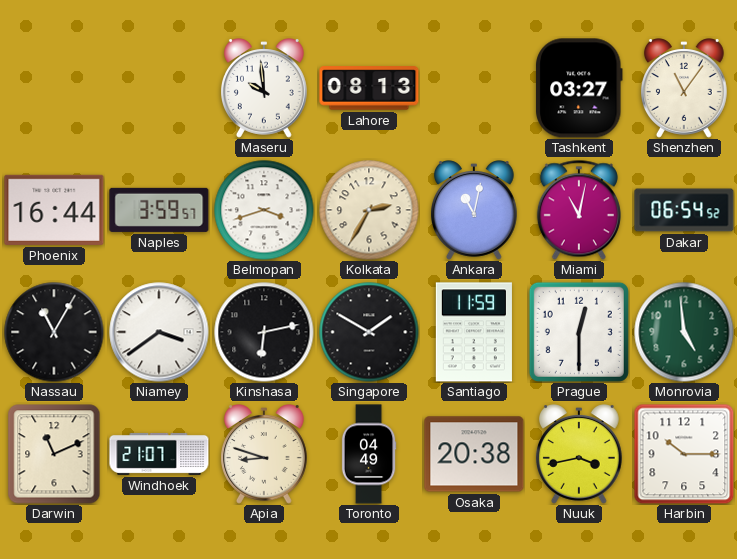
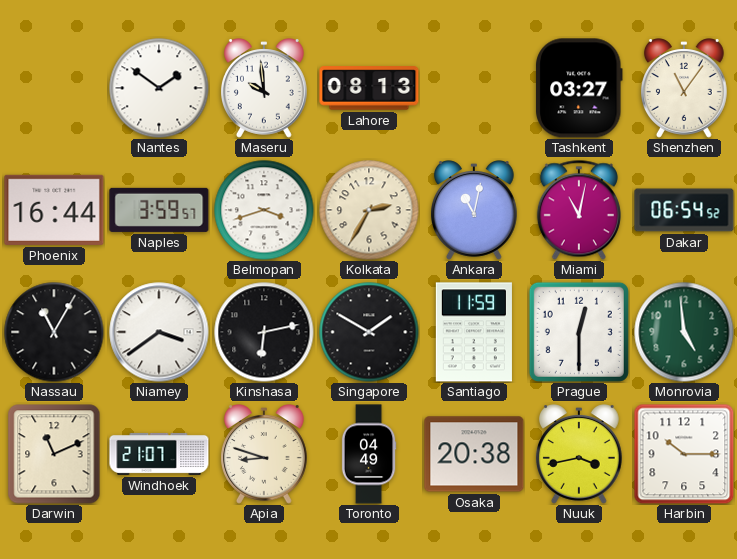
Nantes: none -> 1:51
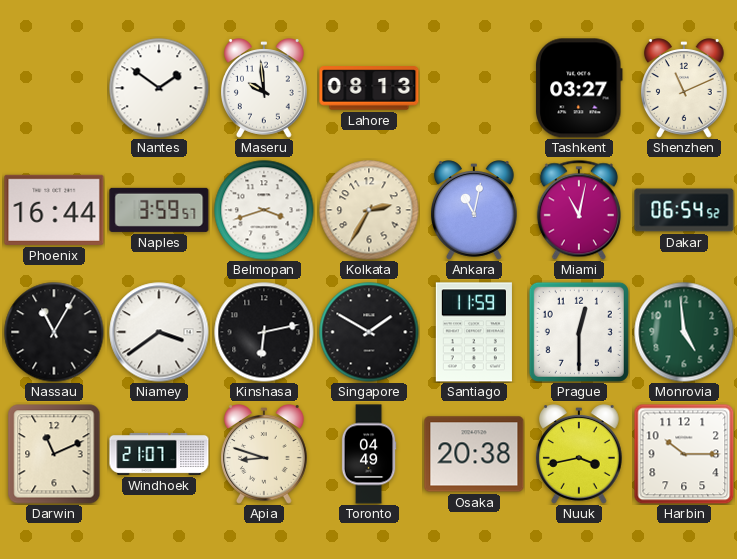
Shenzhen: 11:06 -> 11:11
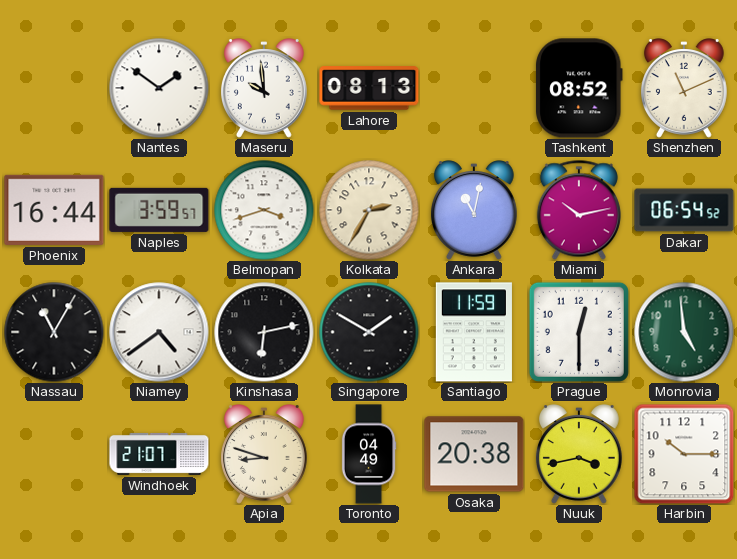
Tashkent: 03:27 -> 08:52
Miami: 11:02 -> 10:13
Niamey: 3:39 -> 4:39
Darwin: 11:11 -> none
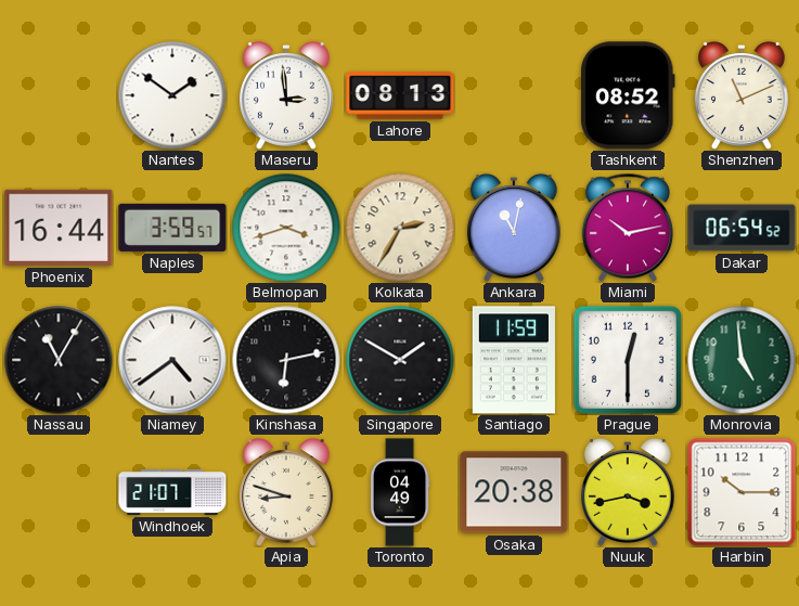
Maseru: 9:59 -> 2:59
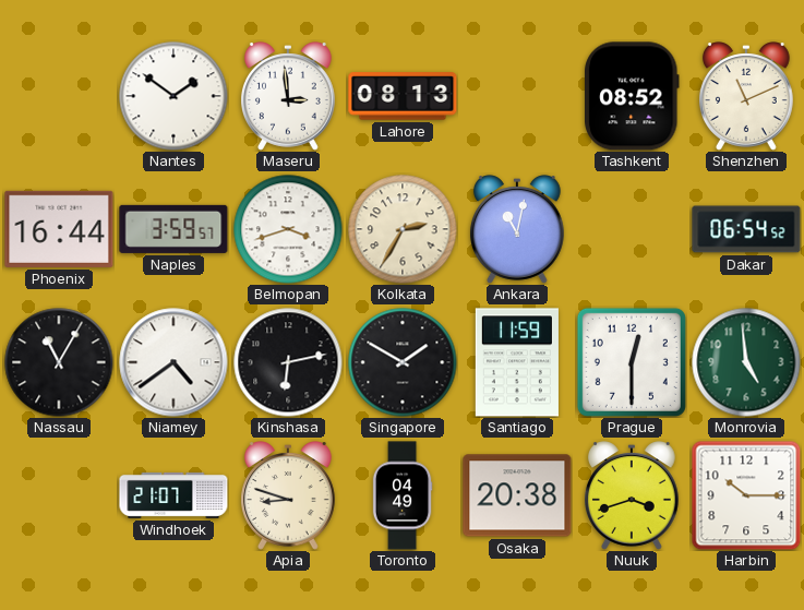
Miami: 10:13 -> none
Nuuk: 3:43 -> 3:42
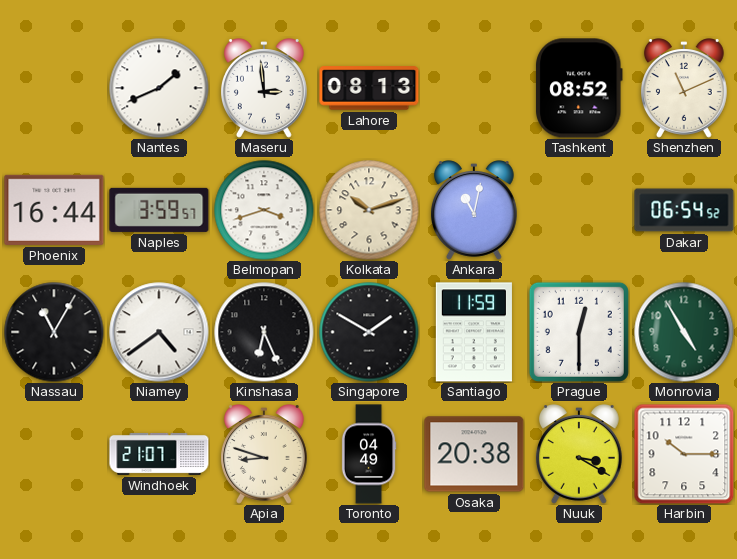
Nantes: 1:51 -> 1:41
Kolkata: 2:35 -> 10:12
Kinshasa: 6:13 -> 6:26
Monrovia: 4:59 -> 4:55
Nuuk: 3:42 -> 3:20
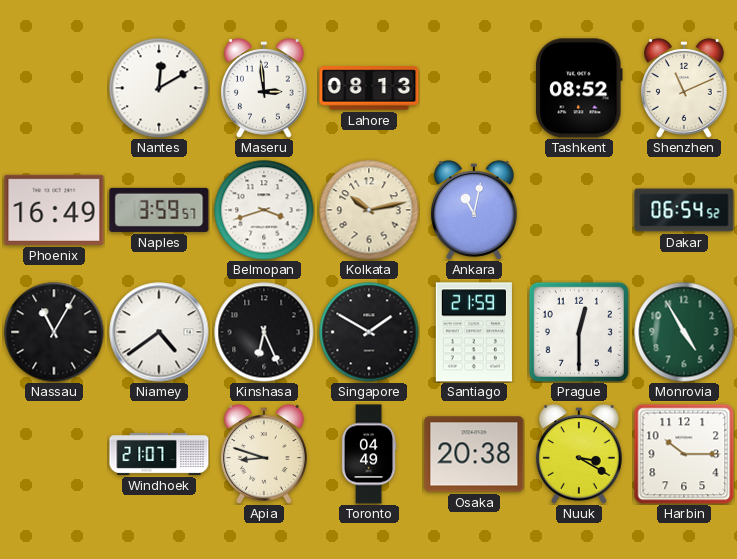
Nantes: 1:41 -> 12:10
Phoenix: 16:44 -> 16:49
Kolkata: 10:12 -> 10:13
Santiago: 11:59 -> 21:59
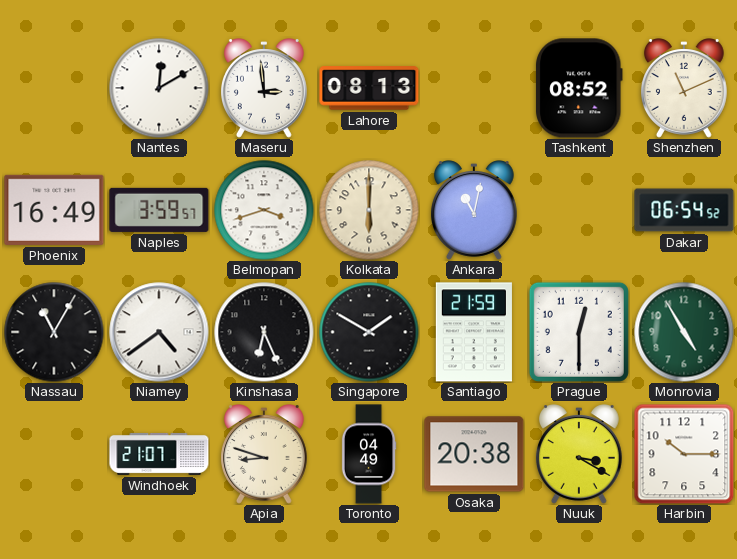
Kolkata: 10:13 -> 6:00
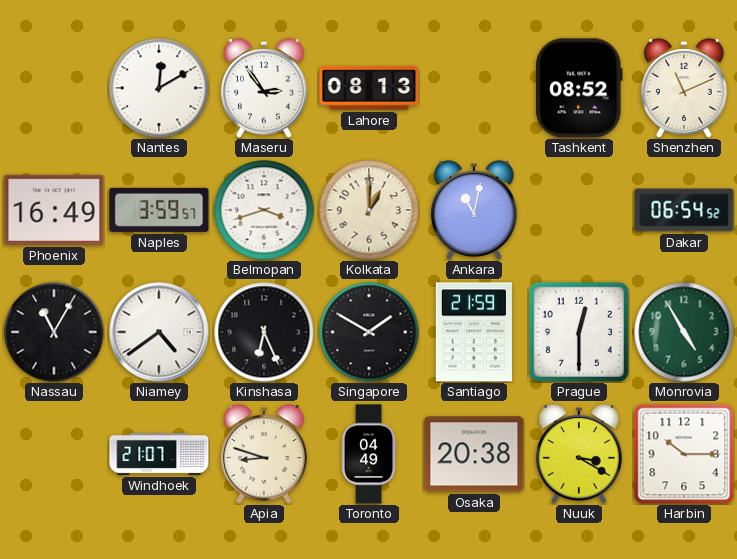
Maseru: 2:59 -> 2:54
Kolkata: 6:00 -> 1:00
